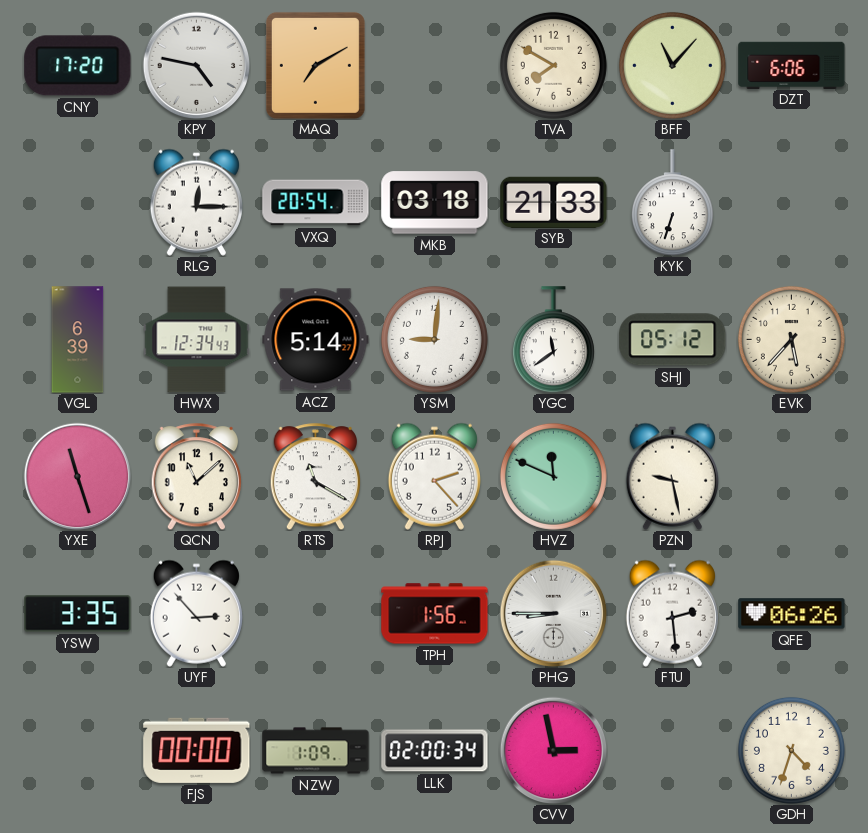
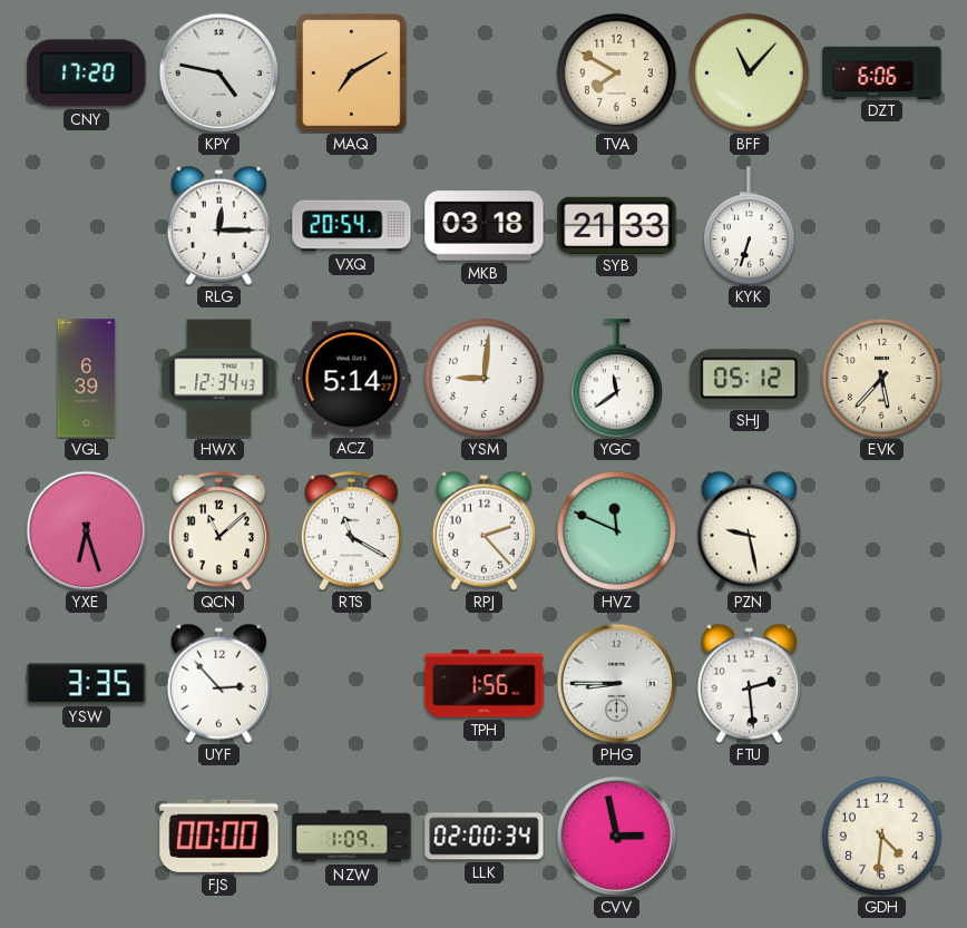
YXE: 11:27 -> 6:27
QFE: 06:26 -> none
GDH: 4:33 -> 4:31
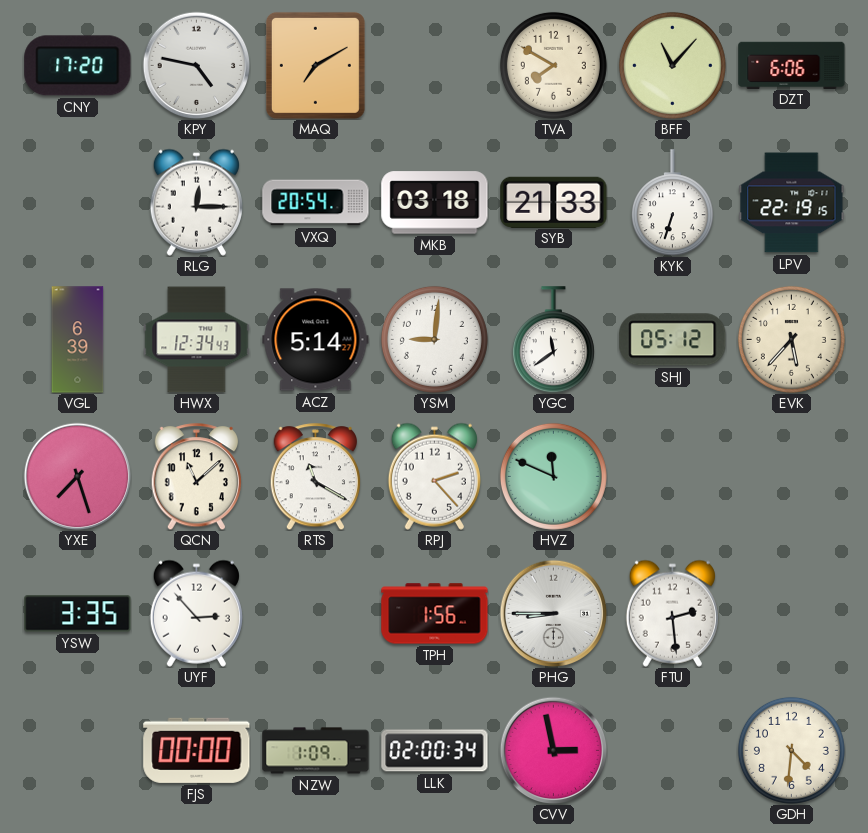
LPV: none -> 22:19
YXE: 6:27 -> 7:27
PZN: 9:28 -> none
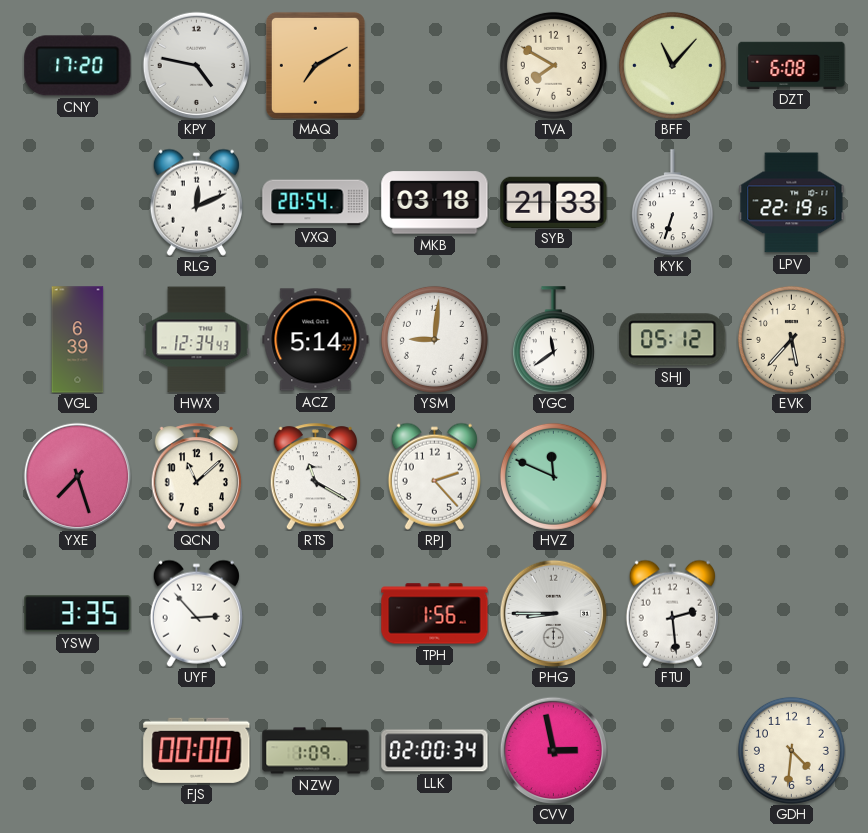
DZT: 6:06 -> 6:08
RLG: 12:15 -> 12:11
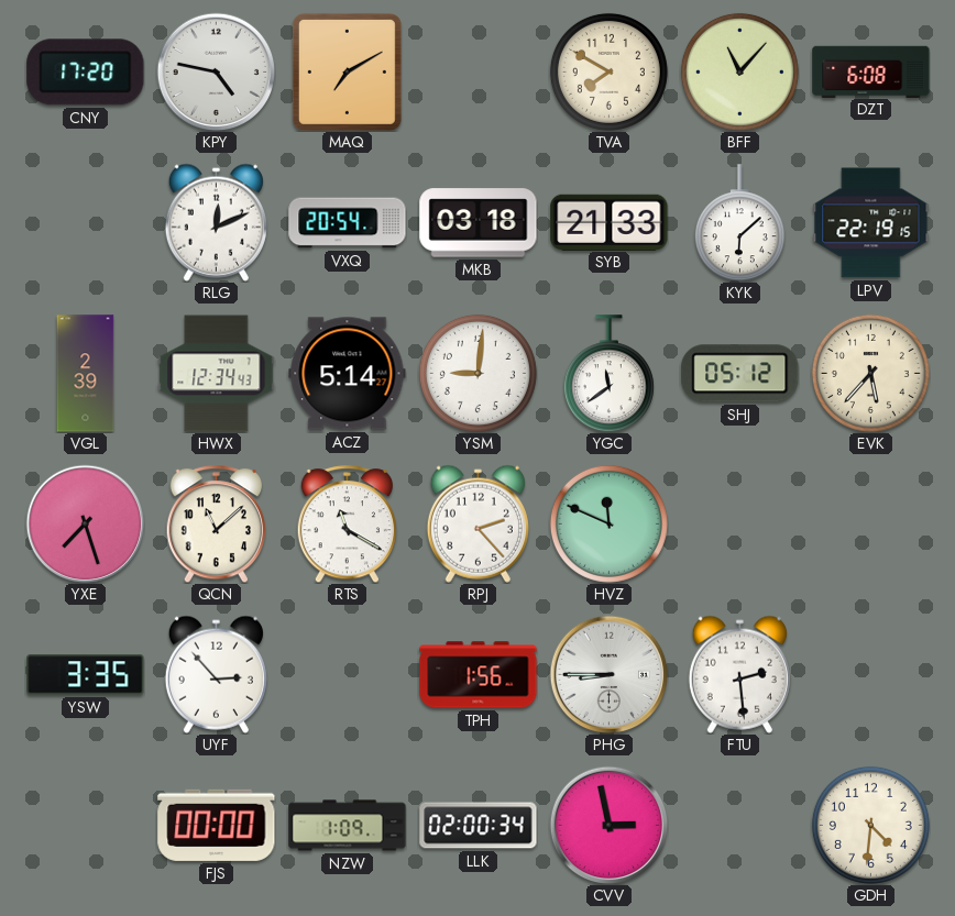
KYK: 6:33 -> 6:08
VGL: 6:39 -> 2:39
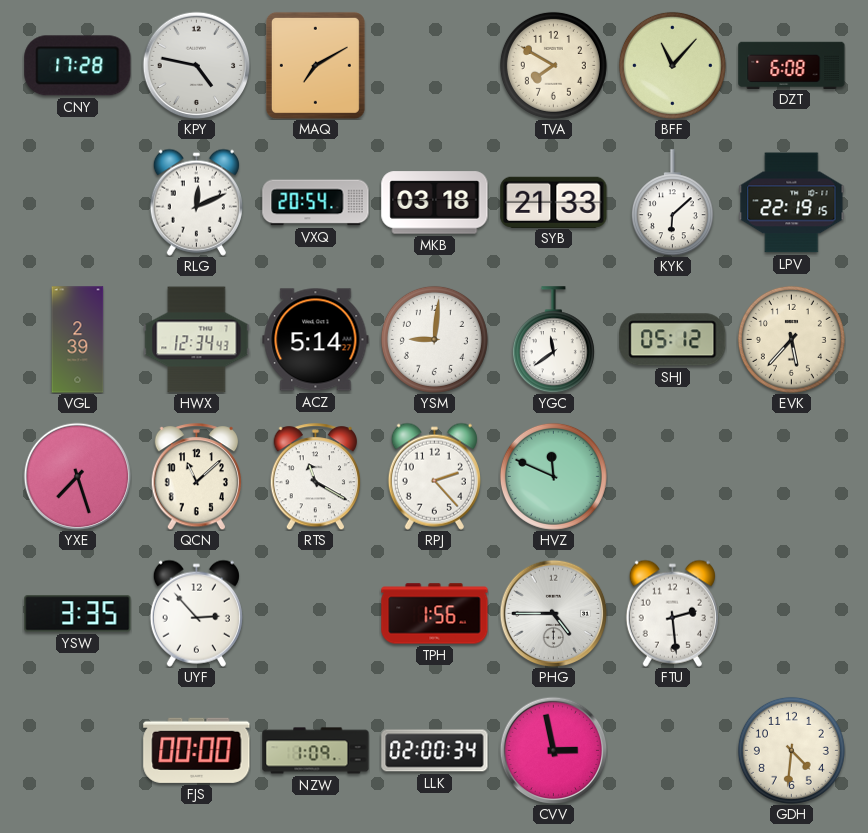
CNY: 17:20 -> 17:28
PHG: 8:45 -> 4:45
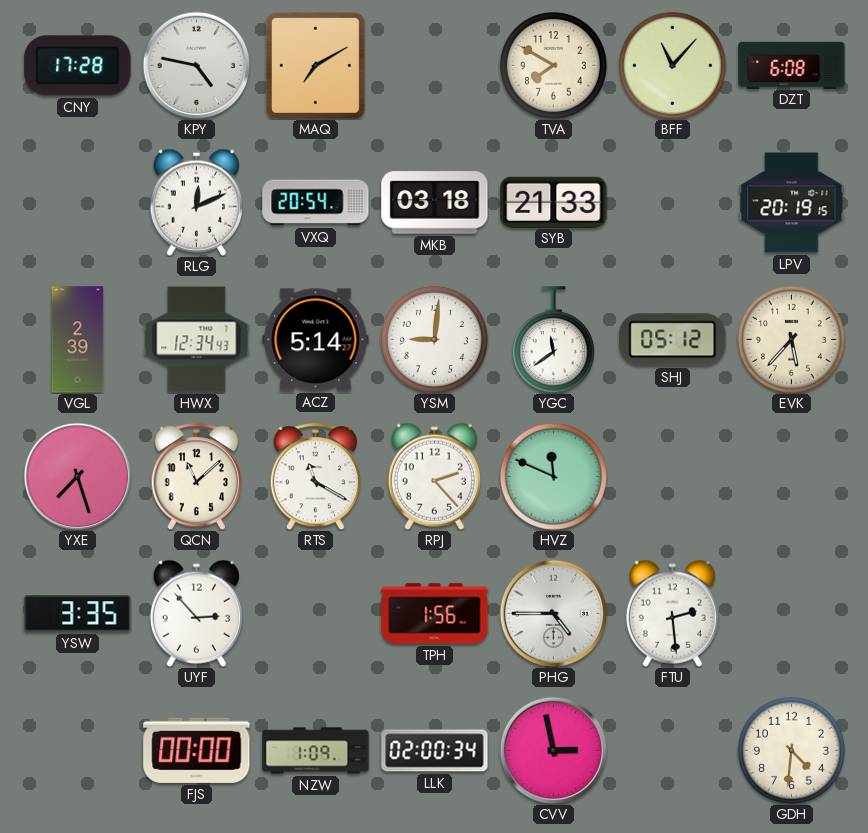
KYK: 6:08 -> none
LPV: 22:19 -> 20:19
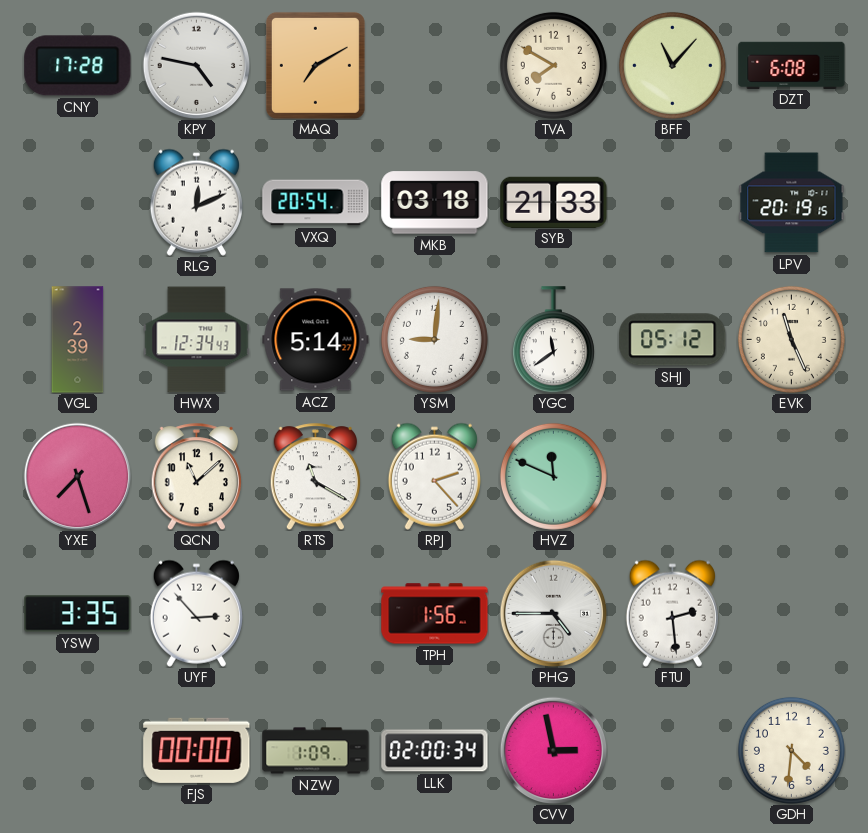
EVK: 5:37 -> 11:26
